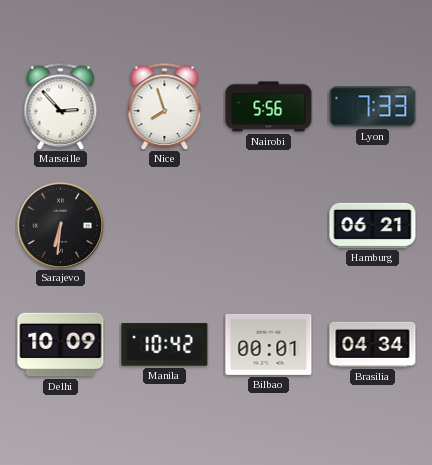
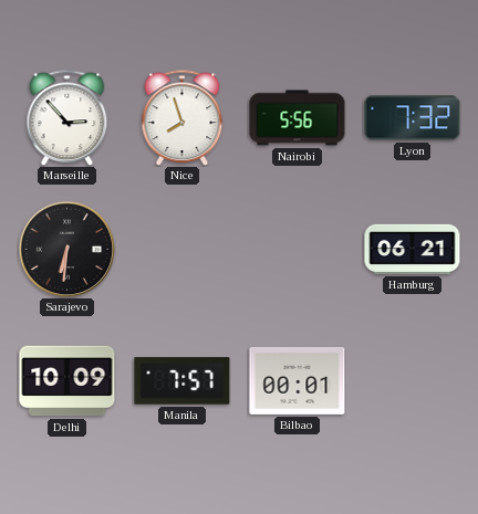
Lyon: 7:33 -> 7:32
Manila: 10:42 -> 7:57
Brasilia: 04:34 -> none
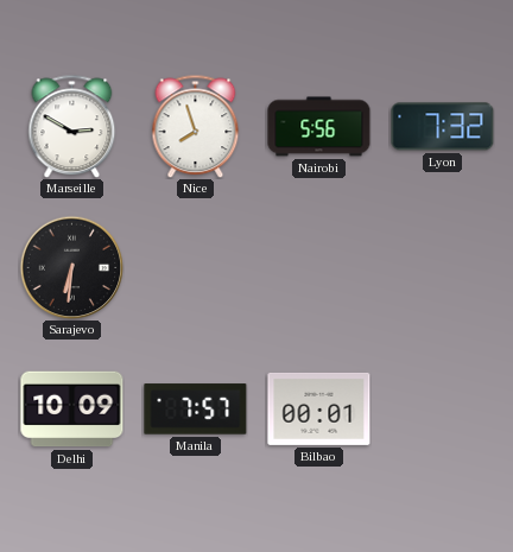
Marseille: 2:53 -> 2:50
Hamburg: 06:21 -> none
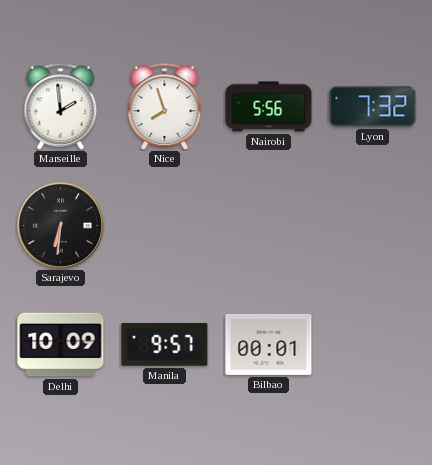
Marseille: 2:50 -> 1:59
Manila: 7:57 -> 9:57
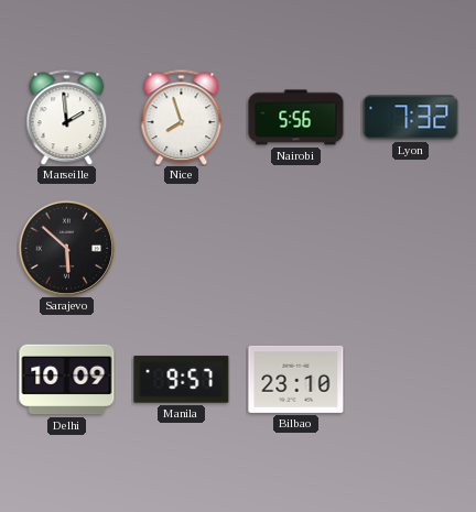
Sarajevo: 6:31 -> 5:52
Bilbao: 00:01 -> 23:10
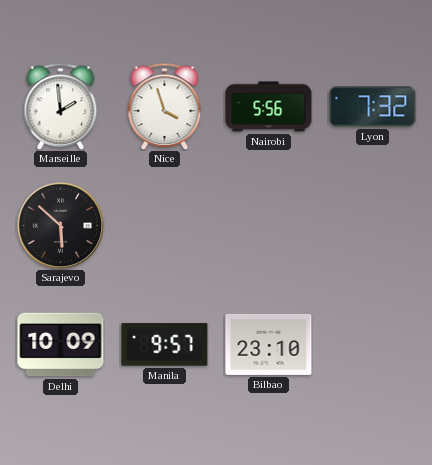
Nice: 7:57 -> 3:57
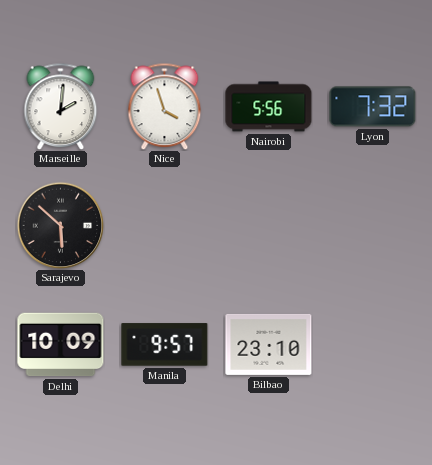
Marseille: 1:59 -> 2:01
